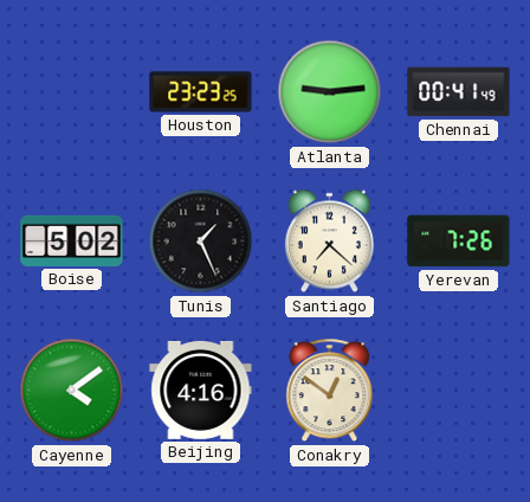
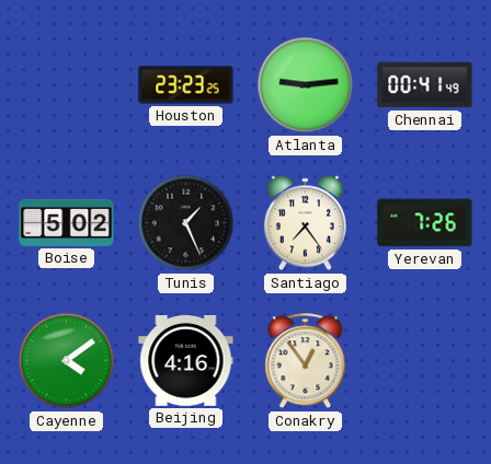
Santiago: 7:22 -> 7:24
Conakry: 12:51 -> 12:54
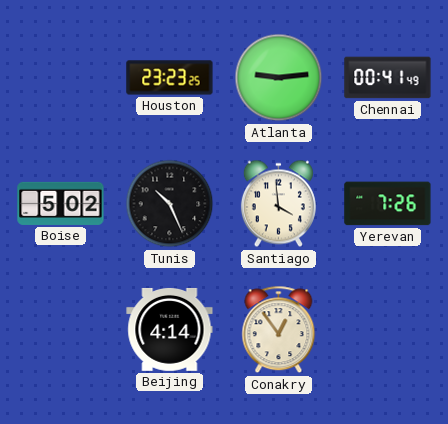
Tunis: 1:26 -> 10:26
Santiago: 7:24 -> 3:59
Cayenne: 4:09 -> none
Beijing: 4:16 -> 4:14
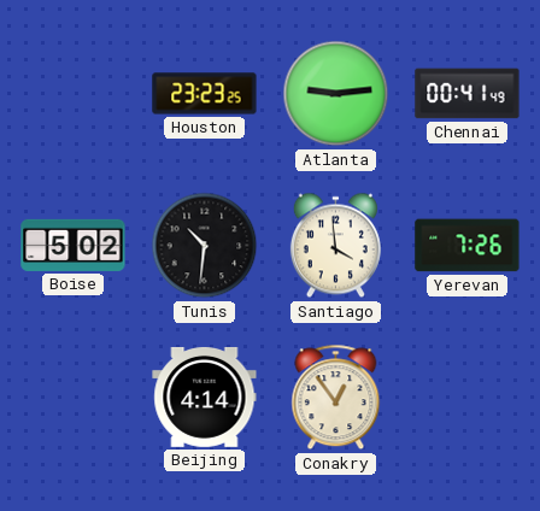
Tunis: 10:26 -> 10:31
